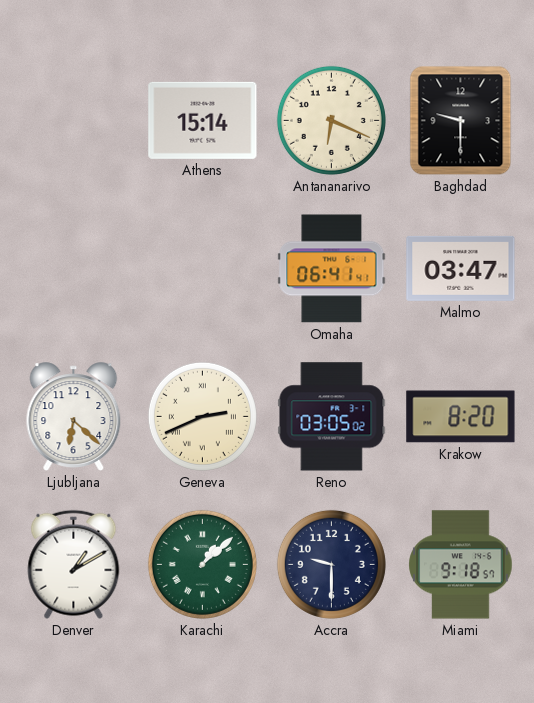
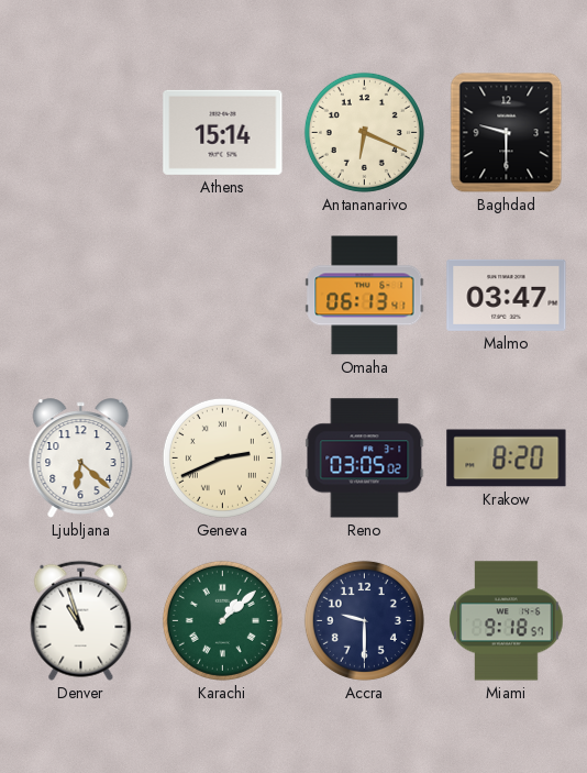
Omaha: 06:41 -> 06:13
Denver: 1:10 -> 10:57
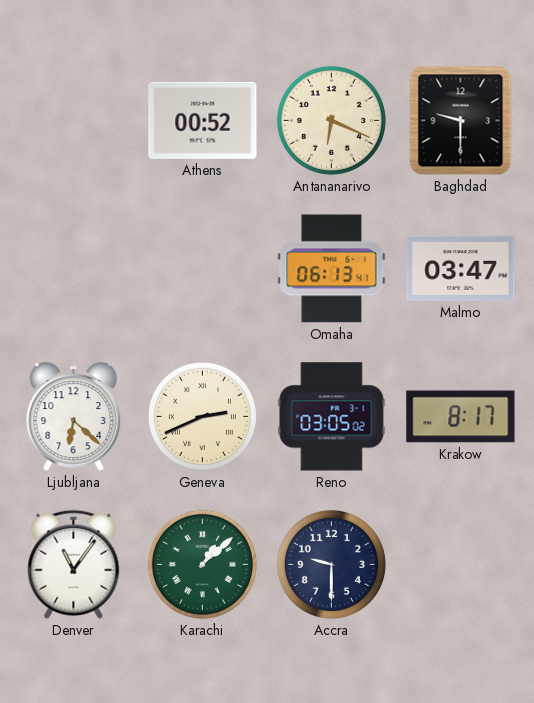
Athens: 15:14 -> 00:52
Krakow: 8:20 -> 8:17
Denver: 10:57 -> 11:06
Miami: 9:18 -> none
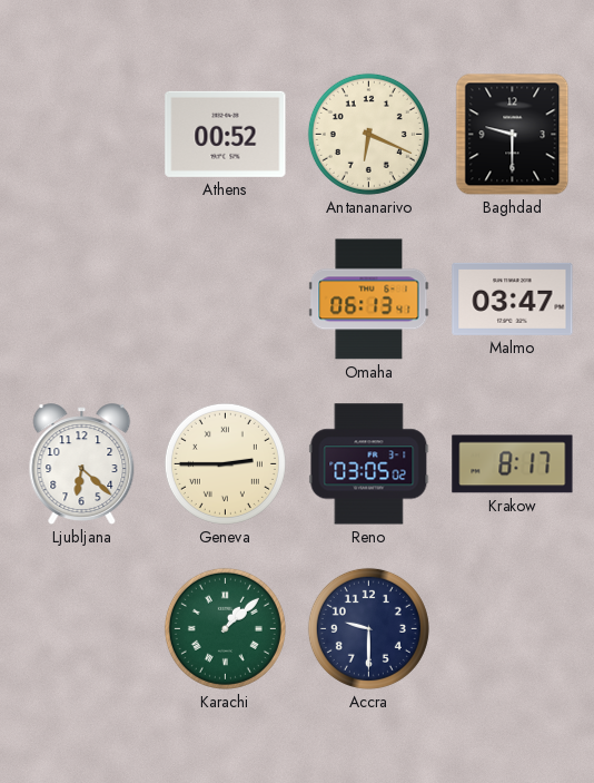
Geneva: 2:41 -> 2:45
Denver: 11:06 -> none
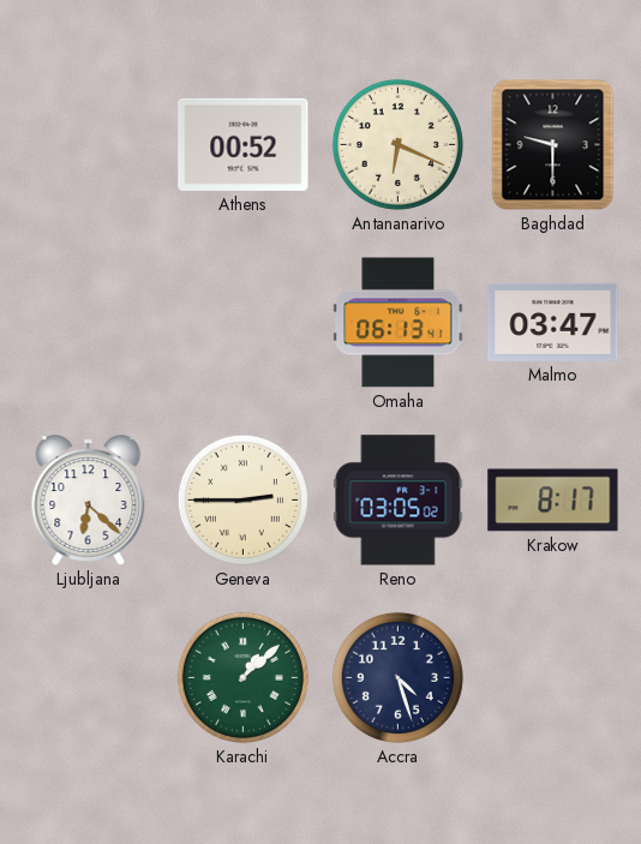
Accra: 9:30 -> 4:27
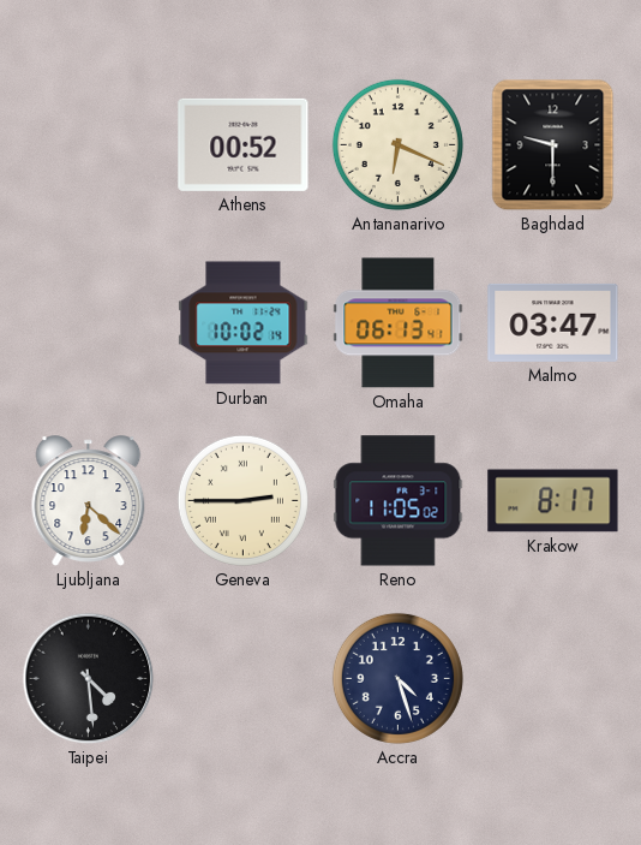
Durban: none -> 10:02
Reno: 03:05 -> 11:05
Taipei: none -> 4:29
Karachi: 1:08 -> none
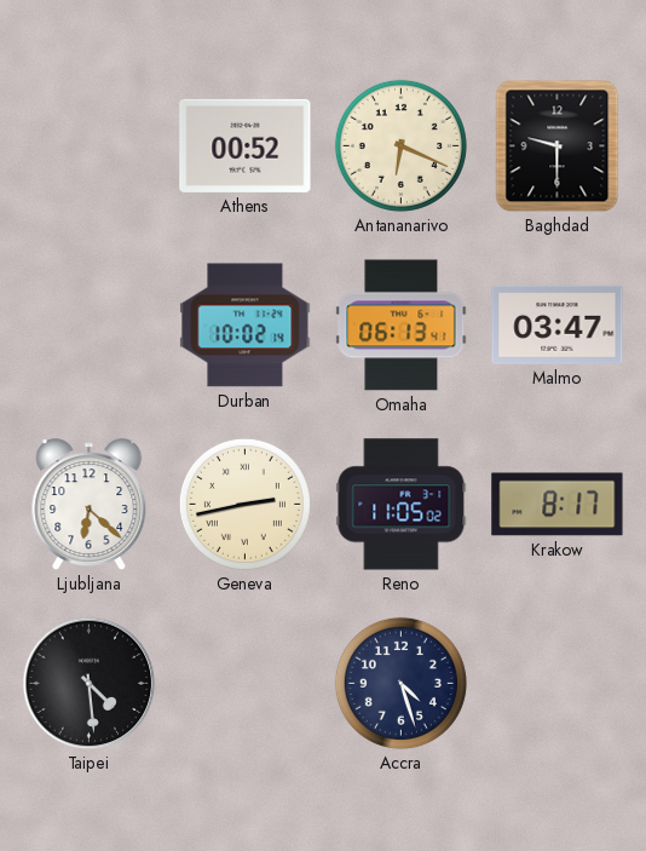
Geneva: 2:45 -> 2:43
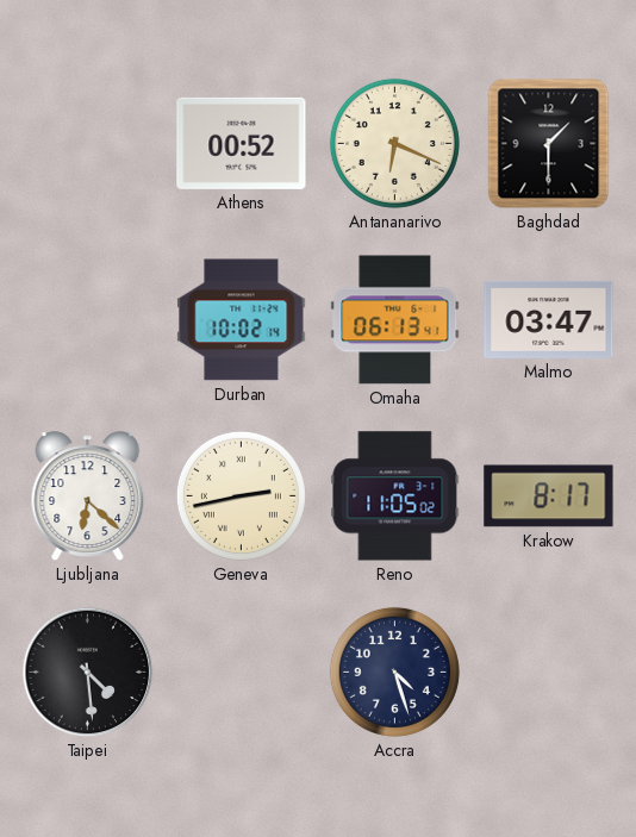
Baghdad: 9:30 -> 1:30
